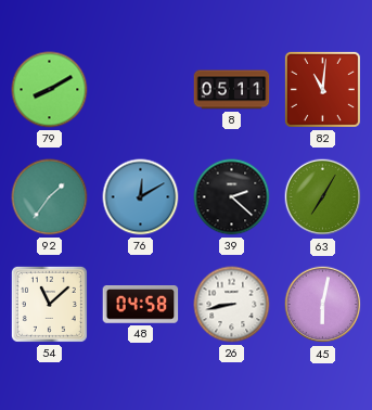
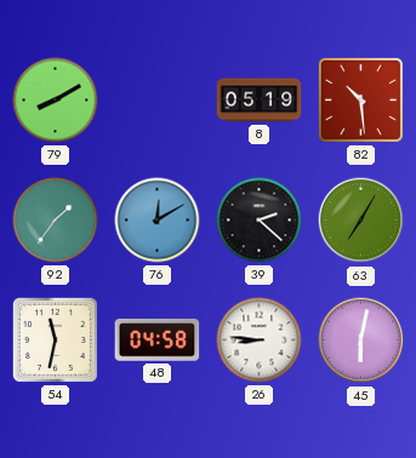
8: 05:11 -> 05:19
82: 11:01 -> 10:29
54: 11:08 -> 11:32
26: 8:43 -> 8:46
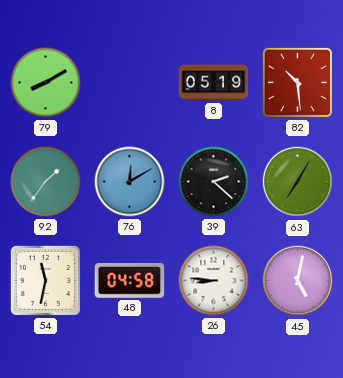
45: 6:02 -> 5:02
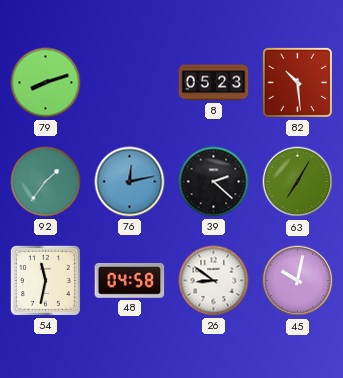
79: 8:10 -> 8:12
8: 05:19 -> 05:23
76: 12:10 -> 12:13
26: 8:46 -> 8:51
45: 5:02 -> 10:02
